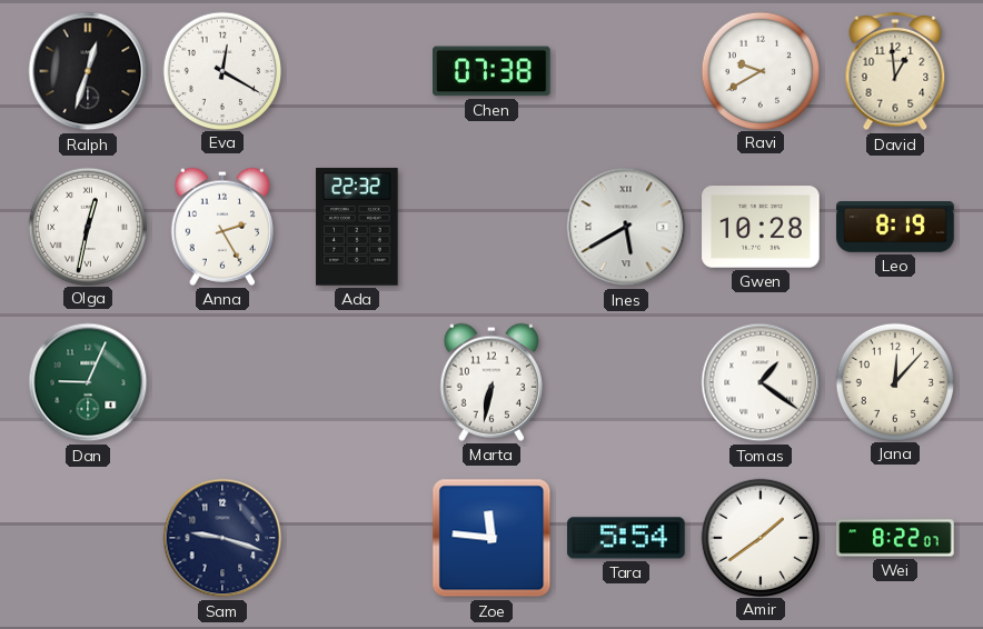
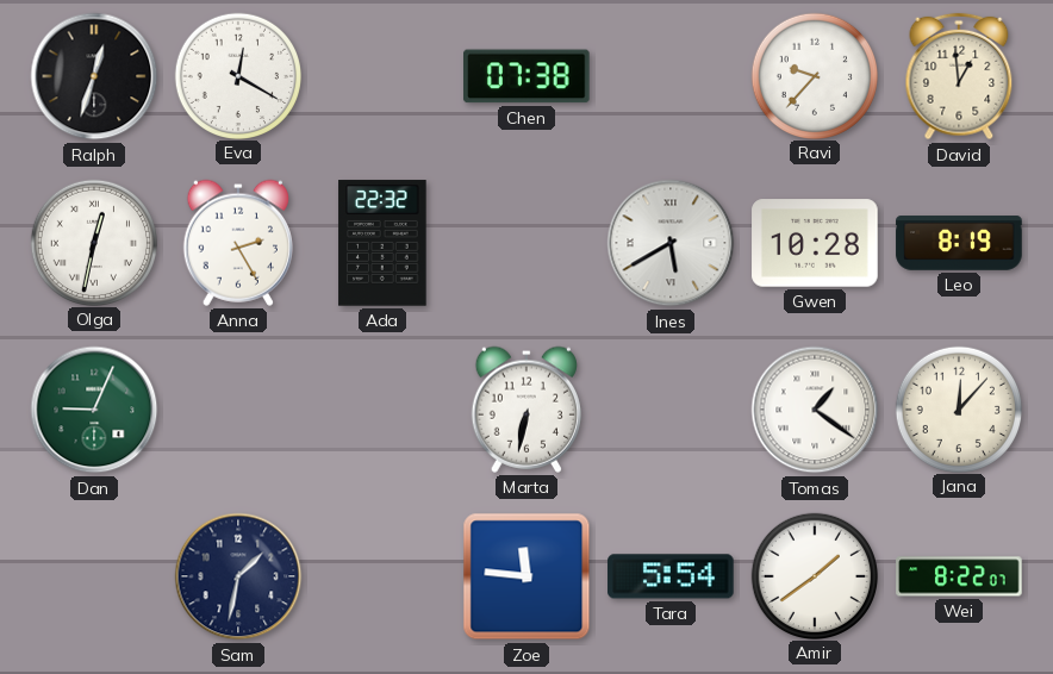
Ravi: 9:40 -> 9:37
Sam: 9:18 -> 1:32
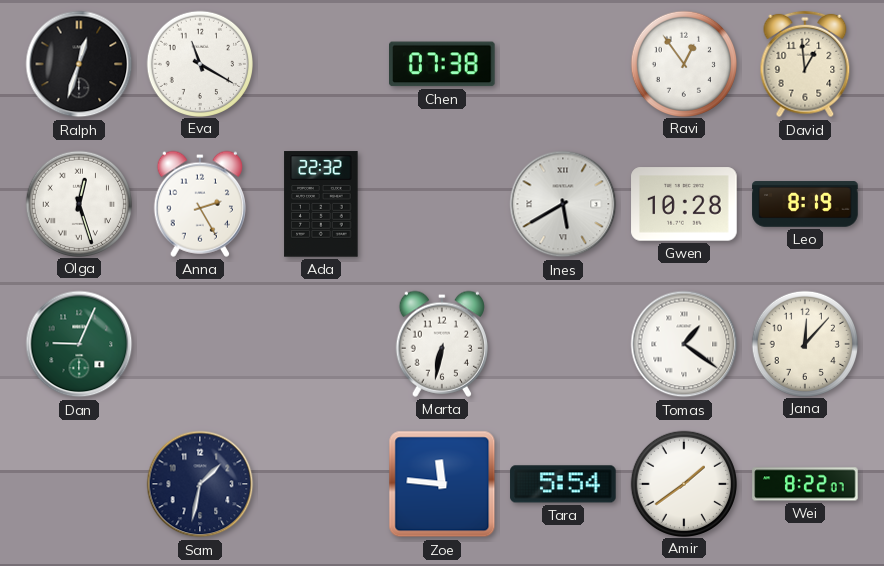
Eva: 12:20 -> 11:20
Ravi: 9:37 -> 12:54
Olga: 12:32 -> 12:27
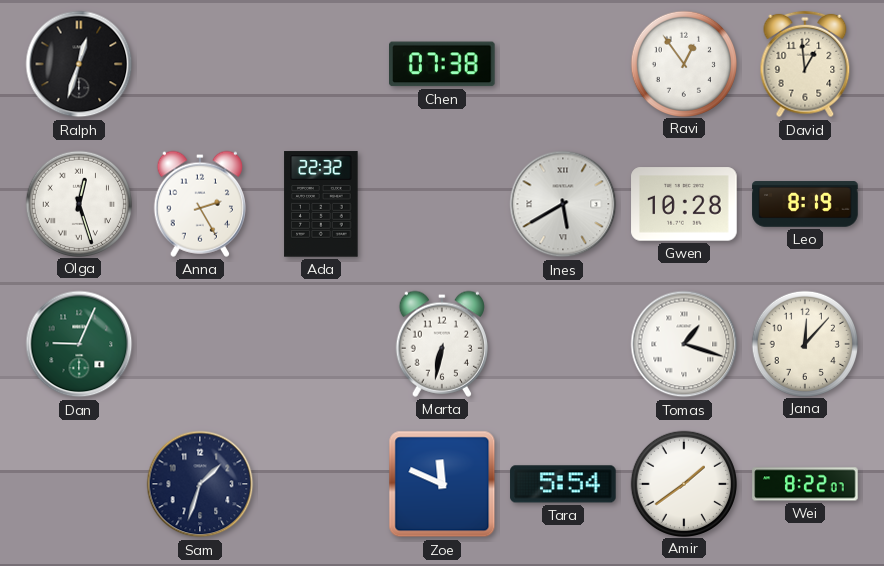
Eva: 11:20 -> none
Tomas: 1:21 -> 1:18
Sam: 1:32 -> 1:33
Zoe: 11:46 -> 11:49
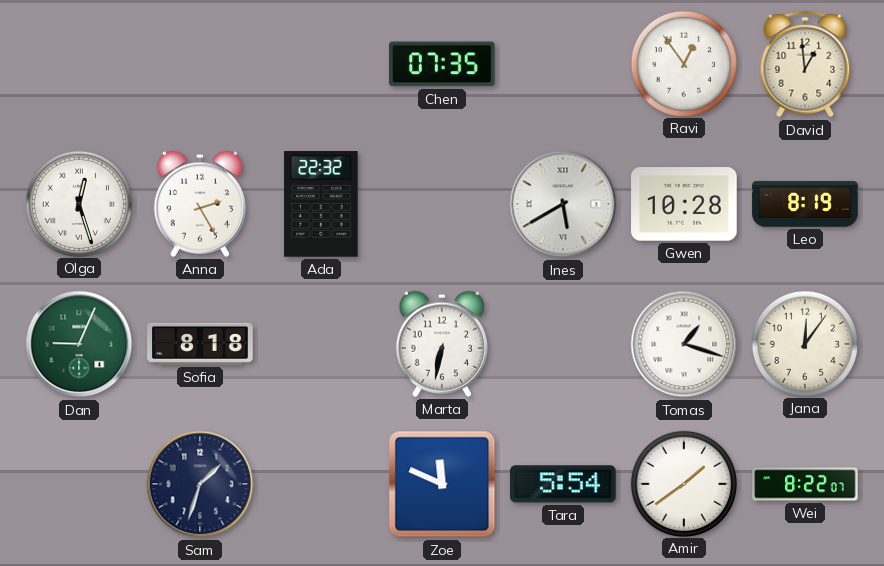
Ralph: 12:33 -> none
Chen: 07:38 -> 07:35
Sofia: none -> 8:18
Jana: 12:07 -> 12:06
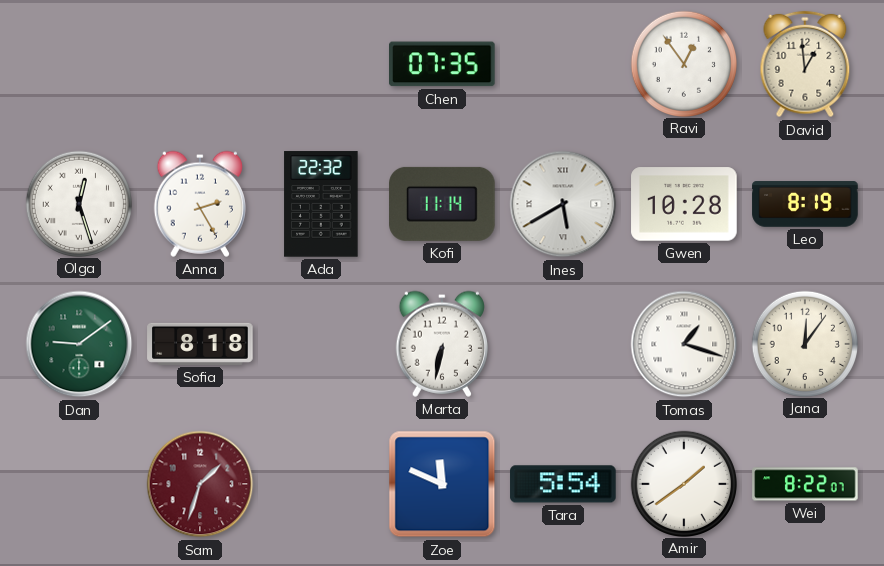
Kofi: none -> 11:14
Dan: 9:04 -> 9:09
Sam dial: navy -> burgundy
